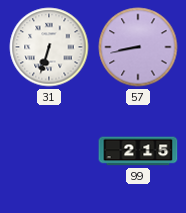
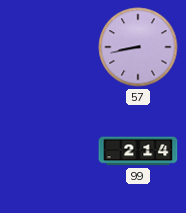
31: 6:33 -> none
99: 2:15 -> 2:14
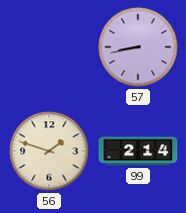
56: none -> 1:48
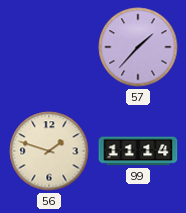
57: 8:43 -> 1:37
99: 2:14 -> 11:14
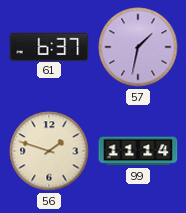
61: none -> 6:37
57: 1:37 -> 1:32
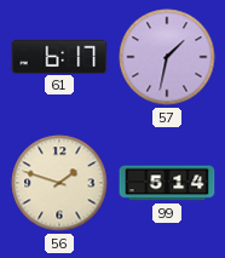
61: 6:37 -> 6:17
99: 11:14 -> 5:14
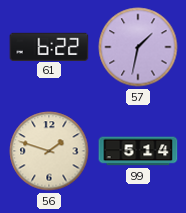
61: 6:17 -> 6:22
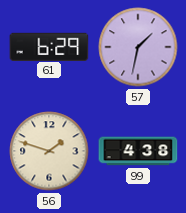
61: 6:22 -> 6:29
99: 5:14 -> 4:38
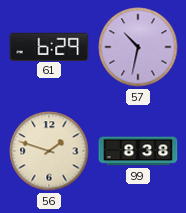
57: 1:32 -> 10:32
99: 4:38 -> 8:38
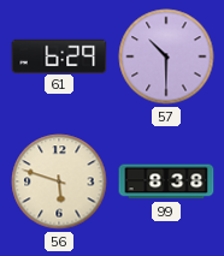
57: 10:32 -> 10:30
56: 1:48 -> 5:48
